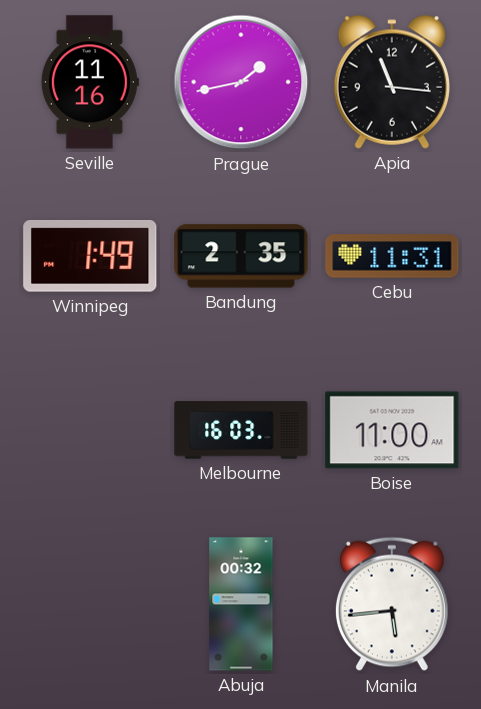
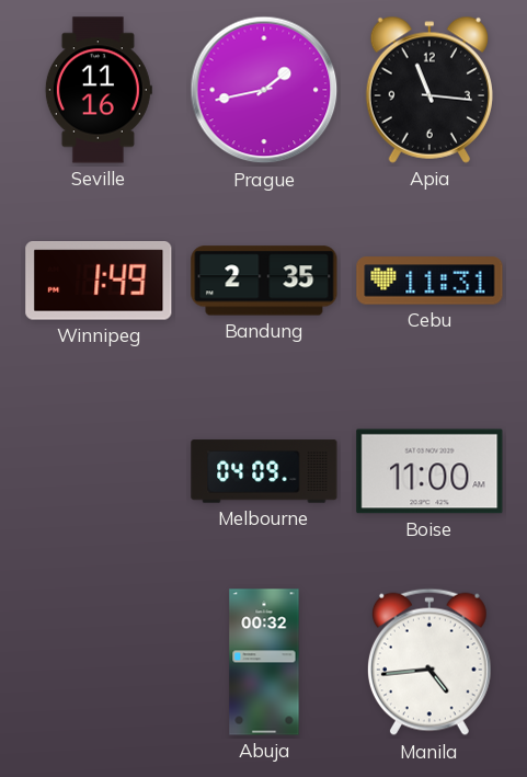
Melbourne: 16:03 -> 04:09
Manila: 5:44 -> 4:44
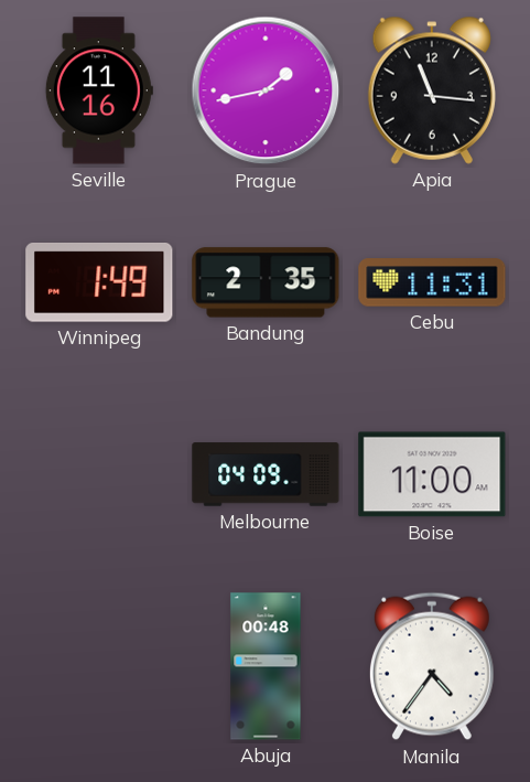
Abuja: 00:32 -> 00:48
Manila: 4:44 -> 4:36
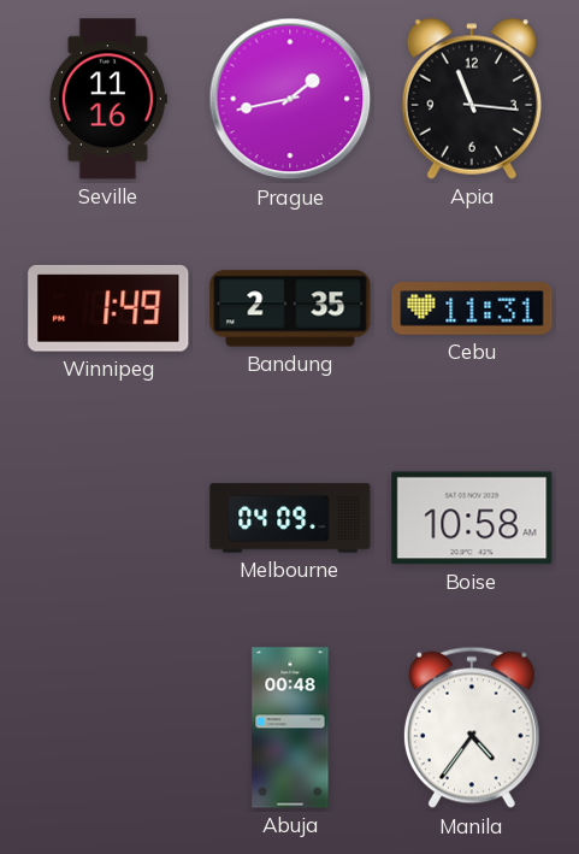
Boise: 11:00 -> 10:58
